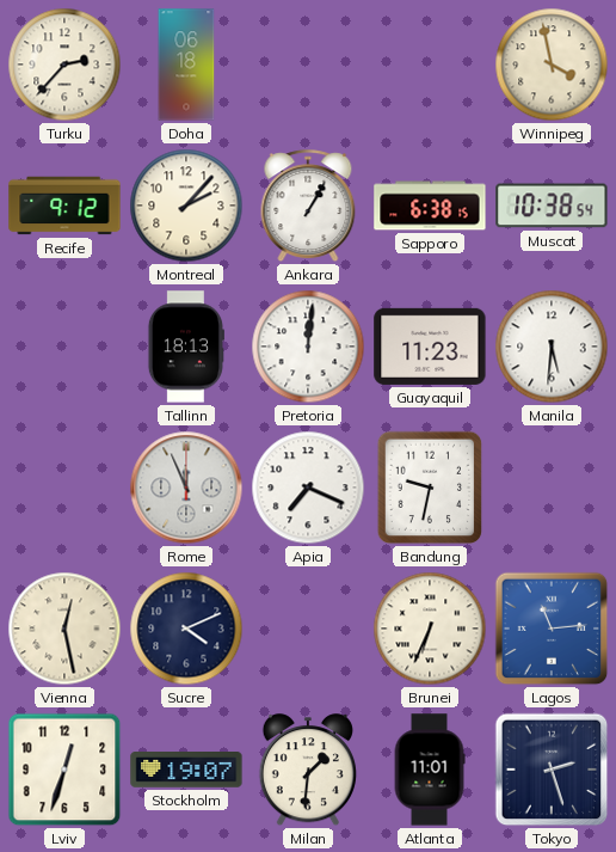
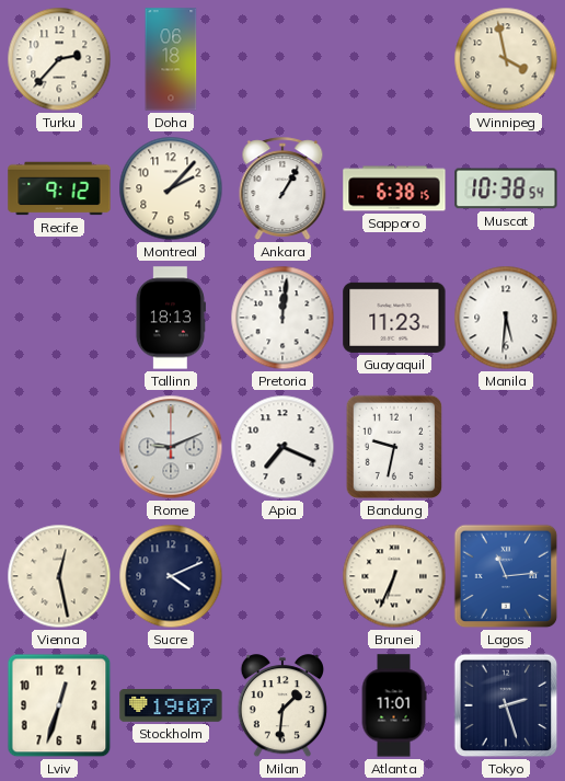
Rome: 11:56 -> 9:11
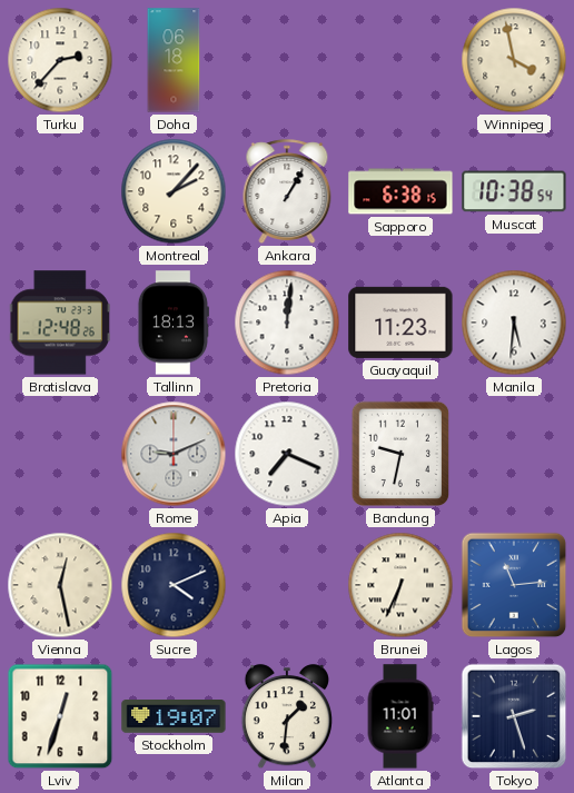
Recife: 9:12 -> none
Bratislava: none -> 12:48
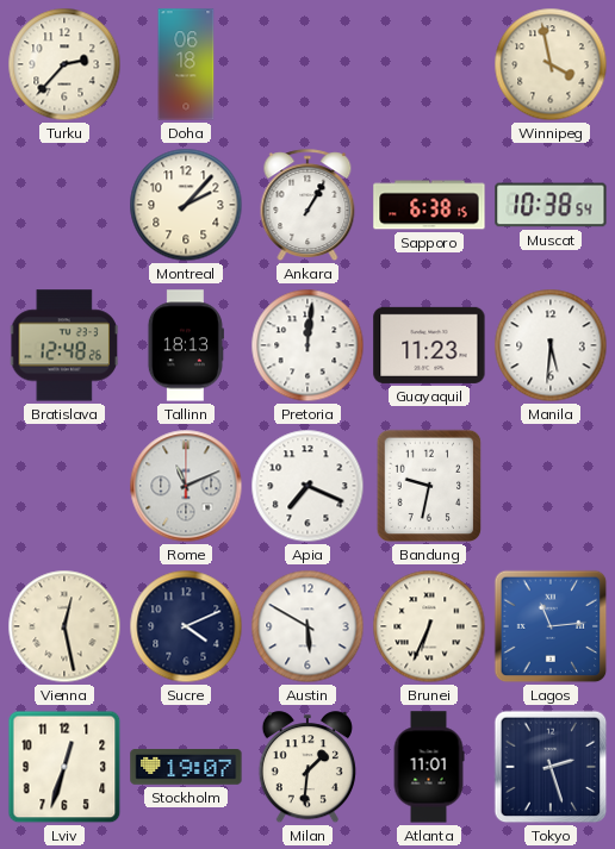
Rome: 9:11 -> 11:11
Austin: none -> 5:50
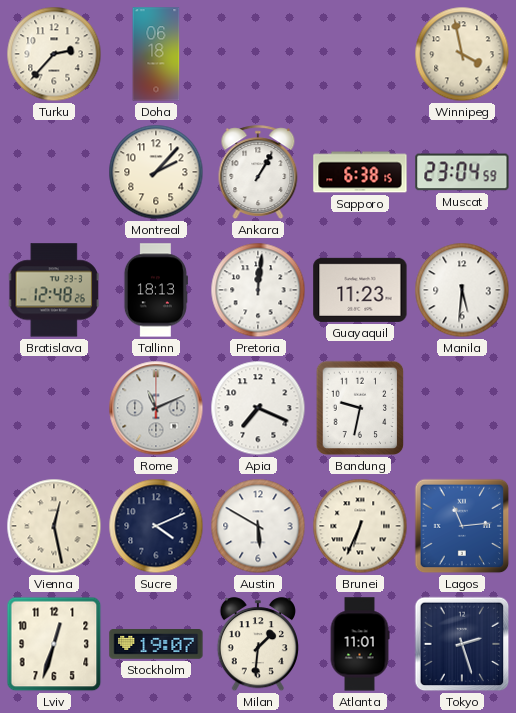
Muscat: 10:38 -> 23:04
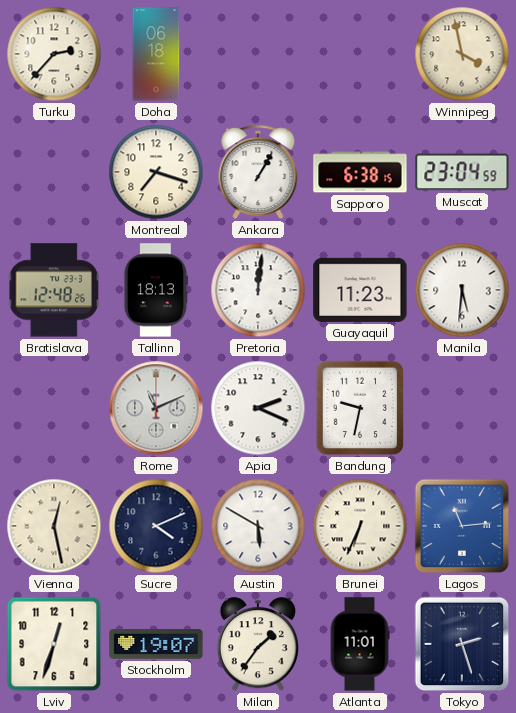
Montreal: 2:07 -> 7:18
Apia: 7:19 -> 2:19
Milan: 1:31 -> 1:36
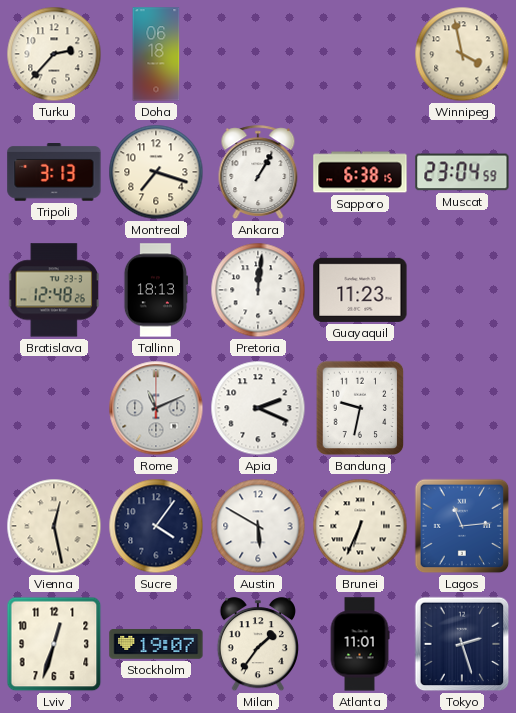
Tripoli: none -> 3:13
Manila: 5:31 -> none
Sucre: 4:11 -> 4:06
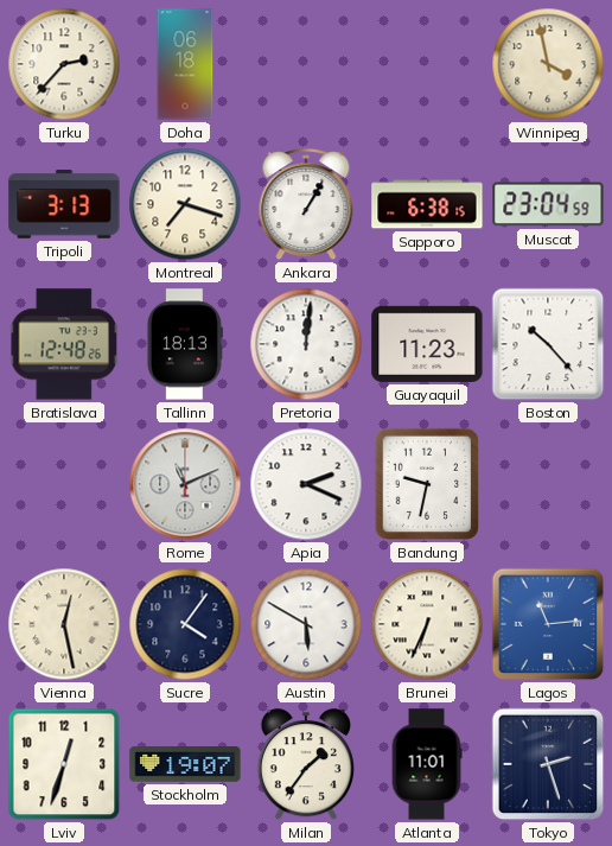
Boston: none -> 10:23
